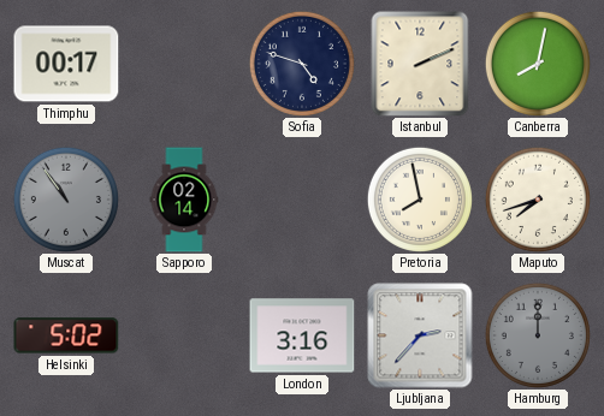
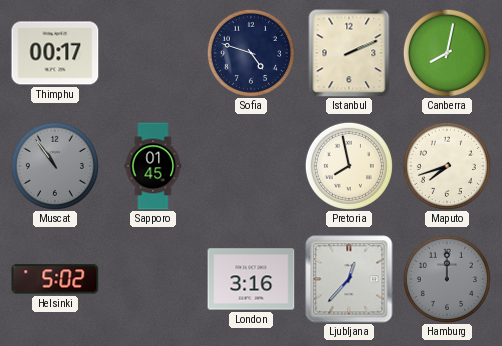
Sapporo: 02:14 -> 01:45
Ljubljana: 2:37 -> 12:37
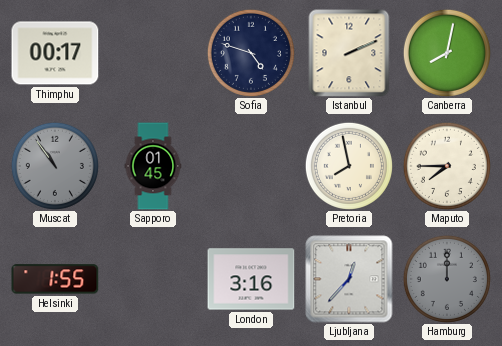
Maputo: 7:42 -> 7:45
Helsinki: 5:02 -> 1:55
